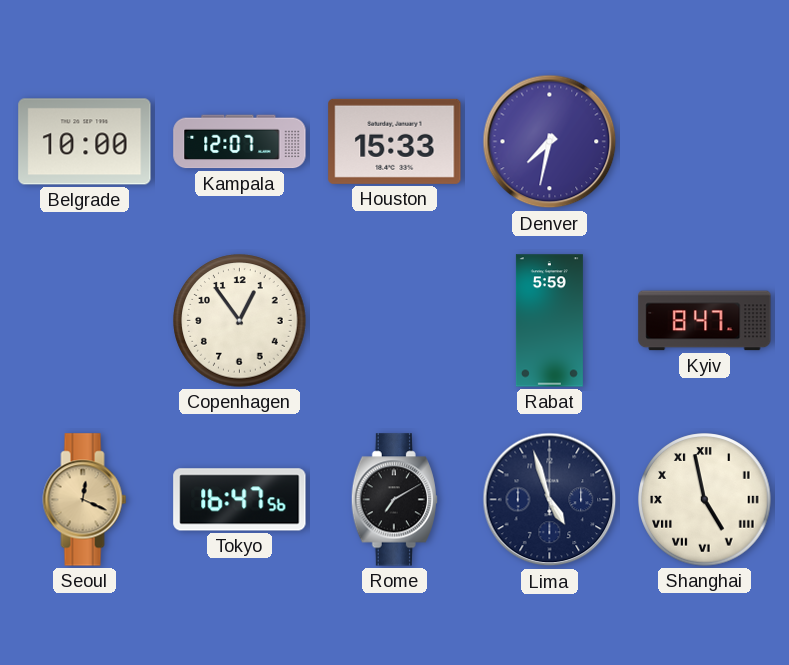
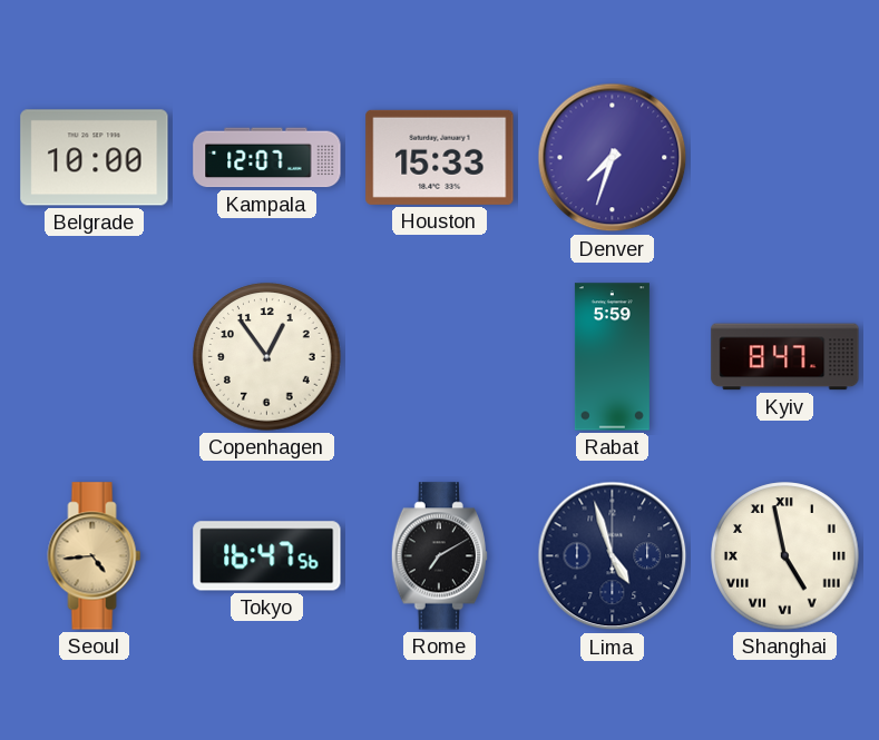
Denver: 7:32 -> 7:33
Seoul: 12:19 -> 4:44
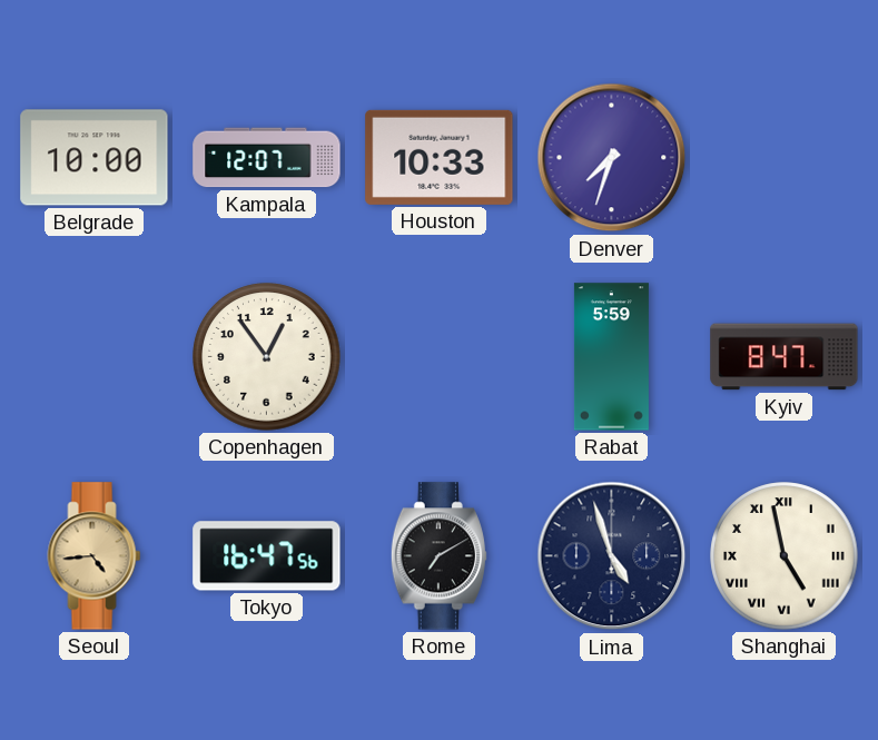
Houston: 15:33 -> 10:33
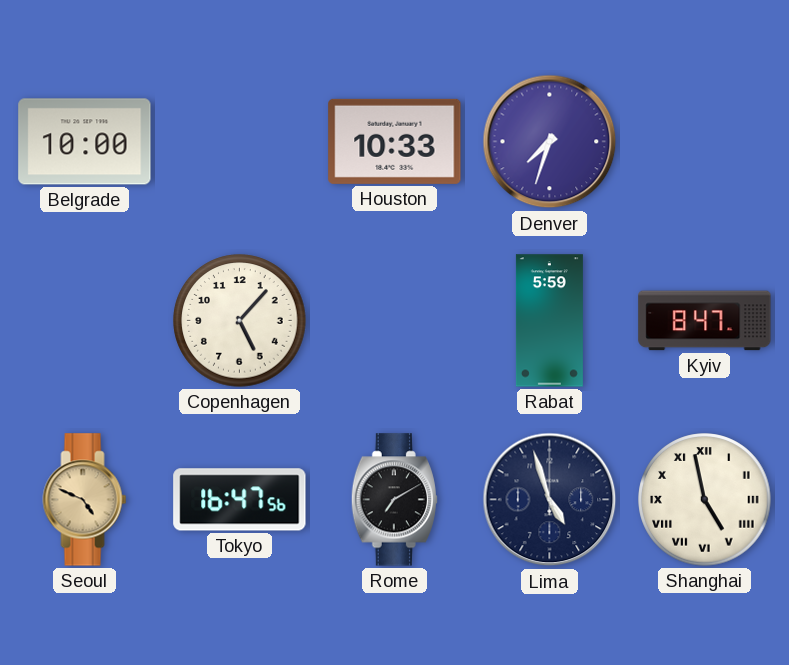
Kampala: 12:07 -> none
Copenhagen: 12:54 -> 5:07
Seoul: 4:44 -> 4:49
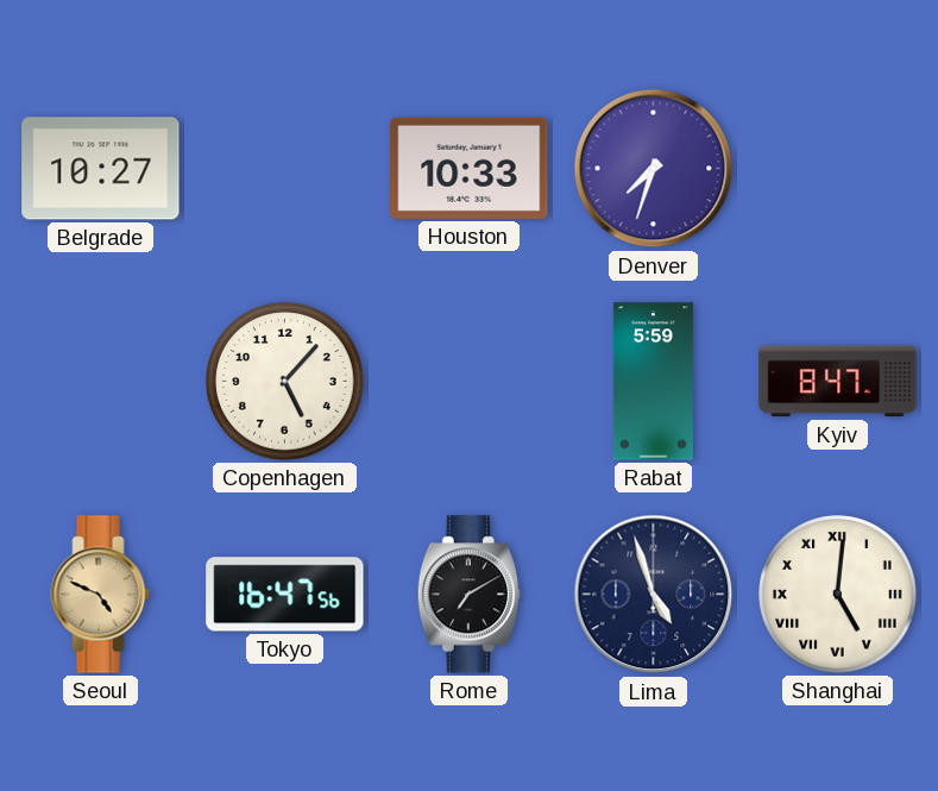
Belgrade: 10:00 -> 10:27
Shanghai: 4:58 -> 5:01
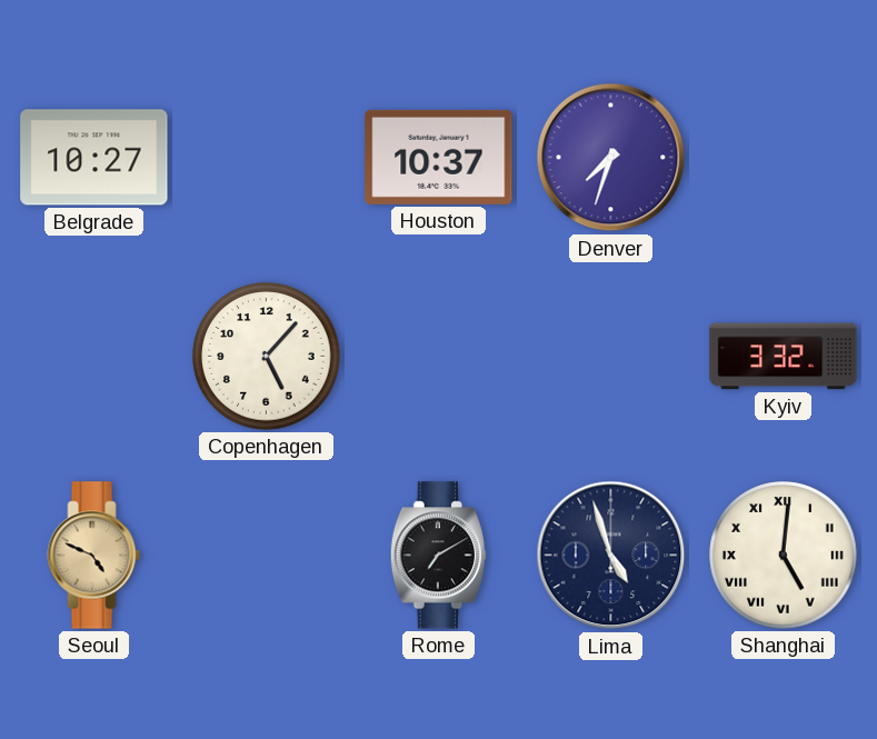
Houston: 10:33 -> 10:37
Rabat: 5:59 -> none
Kyiv: 8:47 -> 3:32
Tokyo: 16:47 -> none
